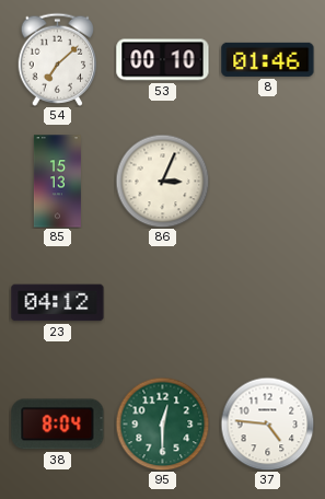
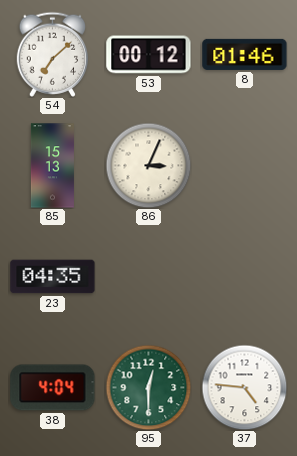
53: 00:10 -> 00:12
23: 04:12 -> 04:35
38: 8:04 -> 4:04
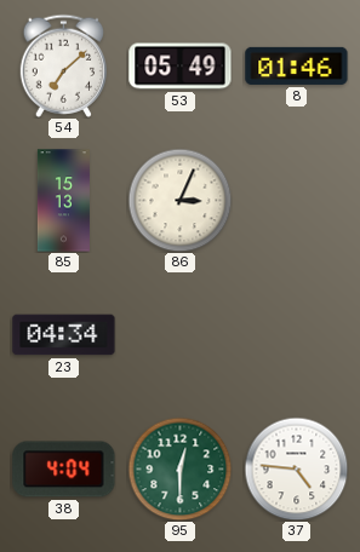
53: 00:12 -> 05:49
23: 04:35 -> 04:34
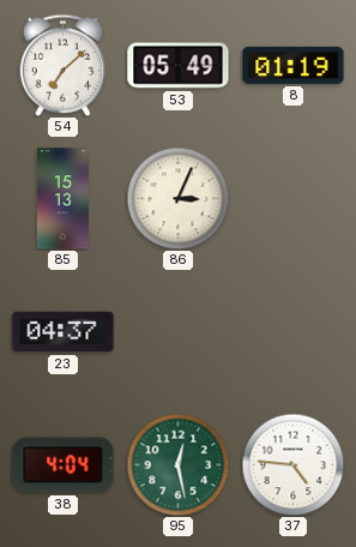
8: 01:46 -> 01:19
23: 04:34 -> 04:37
95: 12:30 -> 12:28
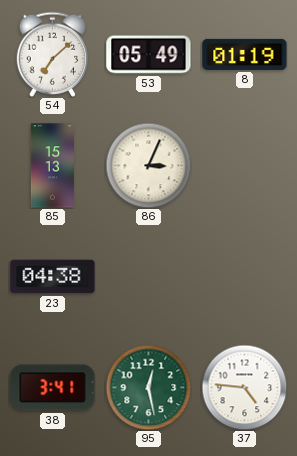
23: 04:37 -> 04:38
38: 4:04 -> 3:41
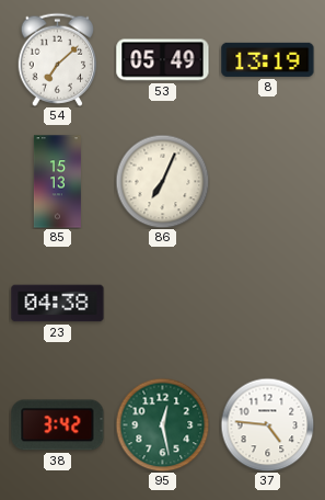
8: 01:19 -> 13:19
86: 3:04 -> 7:04
38: 3:41 -> 3:42
